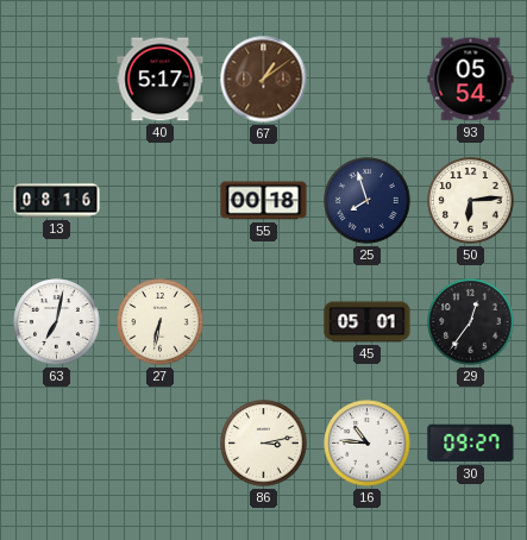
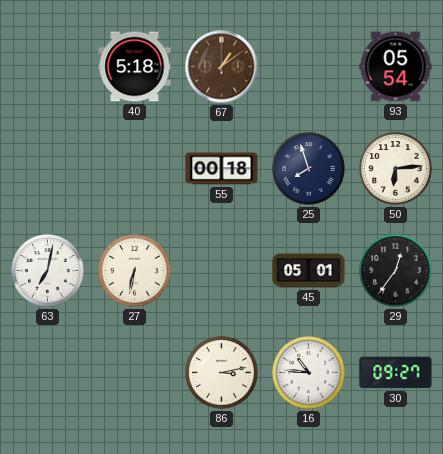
40: 5:17 -> 5:18
13: 08:16 -> none
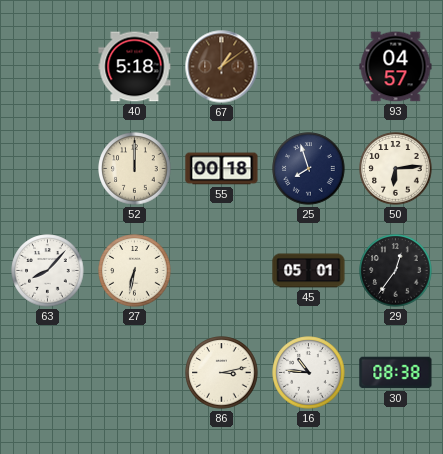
93: 05:54 -> 04:57
52: none -> 12:00
63: 7:02 -> 8:07
30: 09:27 -> 08:38
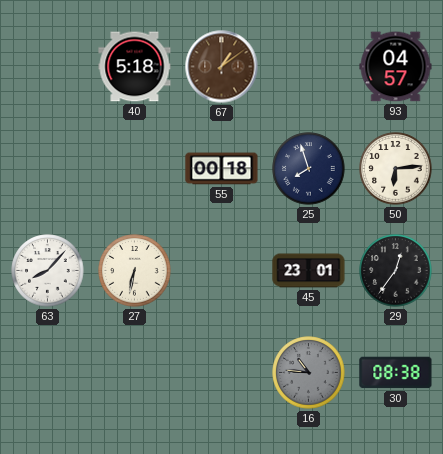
52: 12:00 -> none
45: 05:01 -> 23:01
86: 3:13 -> none
16 dial: white -> grey
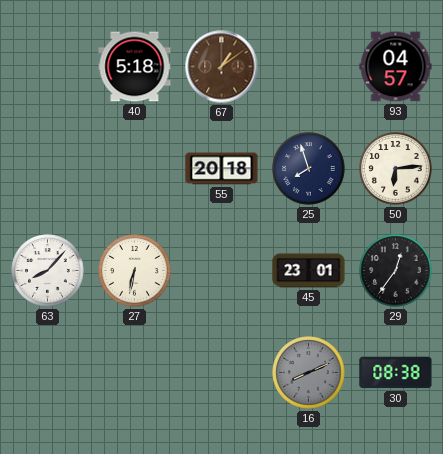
55: 00:18 -> 20:18
16: 10:46 -> 8:11
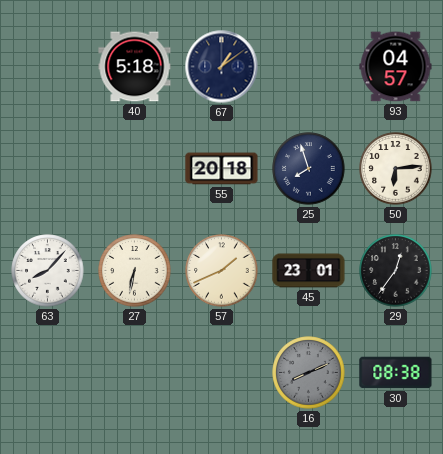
67 dial: brown -> navy
57: none -> 1:41
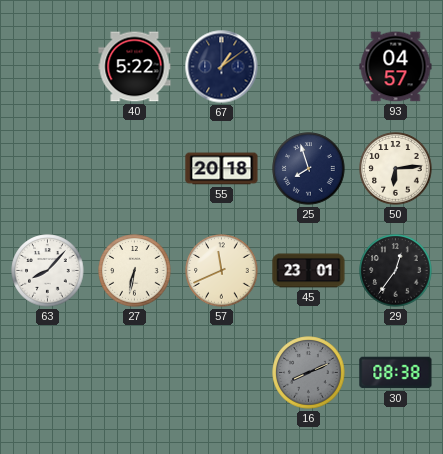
40: 5:18 -> 5:22
57: 1:41 -> 11:41
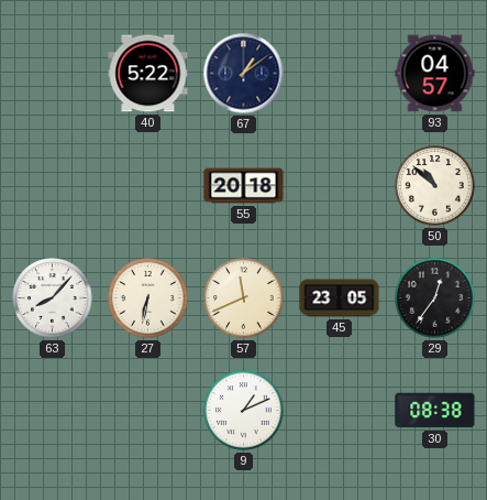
25: 7:57 -> none
50: 6:14 -> 10:52
45: 23:01 -> 23:05
9: none -> 1:11
16: 8:11 -> none
